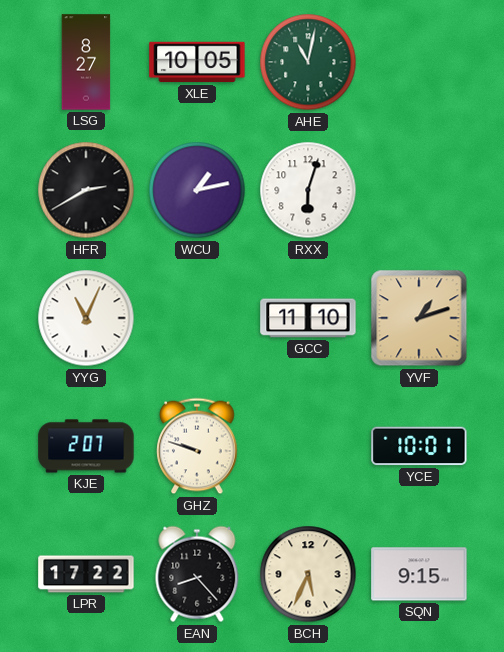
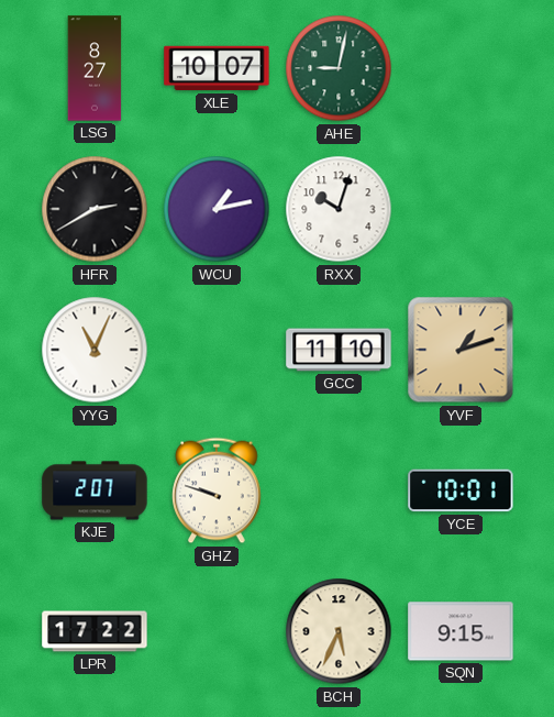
XLE: 10:05 -> 10:07
AHE: 11:02 -> 9:02
RXX: 6:03 -> 10:03
EAN: 8:23 -> none
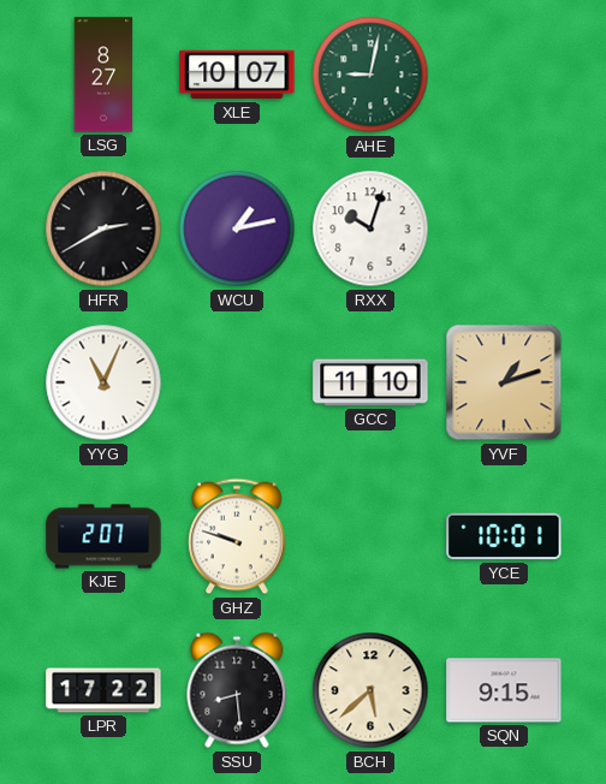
SSU: none -> 8:29
BCH: 5:34 -> 5:38
